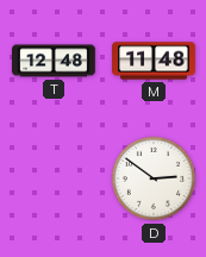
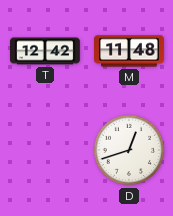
T: 12:48 -> 12:42
D: 2:51 -> 12:42
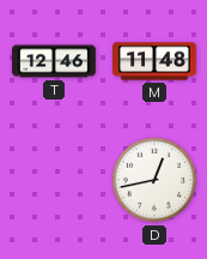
T: 12:42 -> 12:46
D: 12:42 -> 12:43
